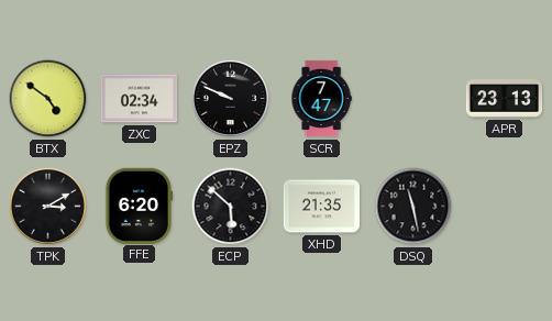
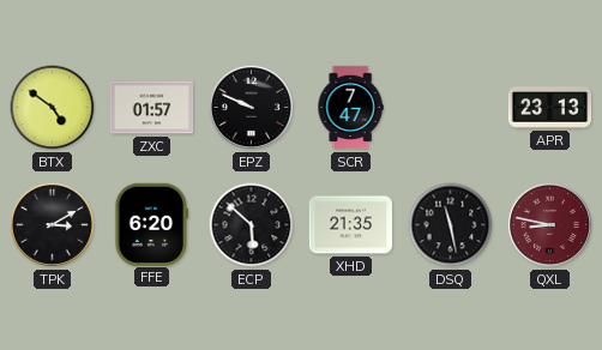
ZXC: 02:34 -> 01:57
QXL: none -> 8:47
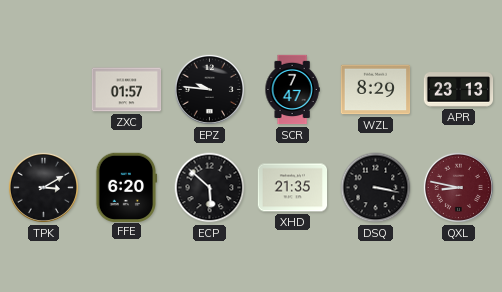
BTX: 4:51 -> none
EPZ: 9:49 -> 9:46
WZL: none -> 8:29
DSQ: 11:28 -> 3:17
